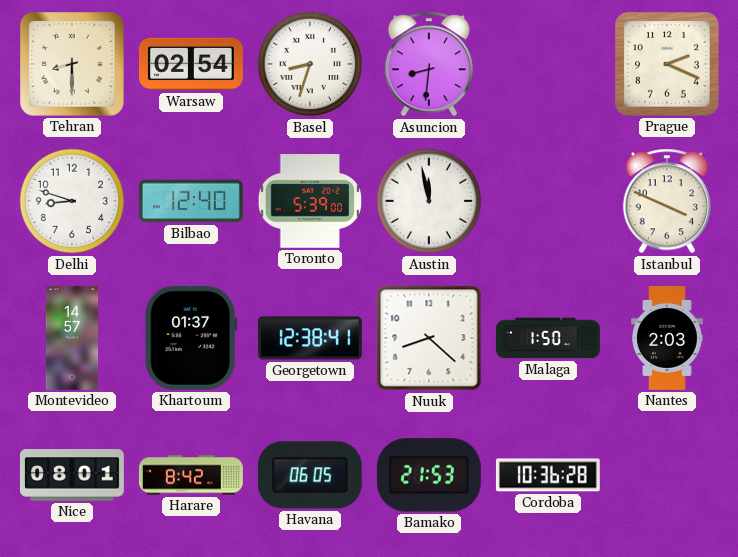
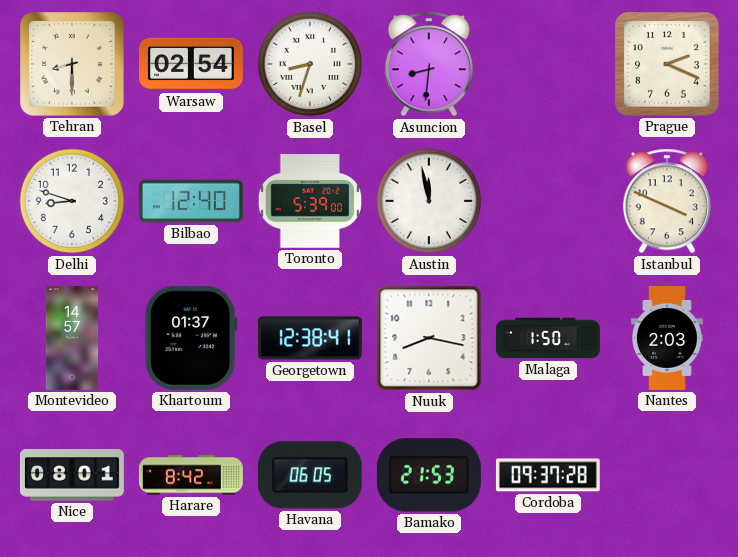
Nuuk: 8:22 -> 8:17
Cordoba: 10:36 -> 09:37
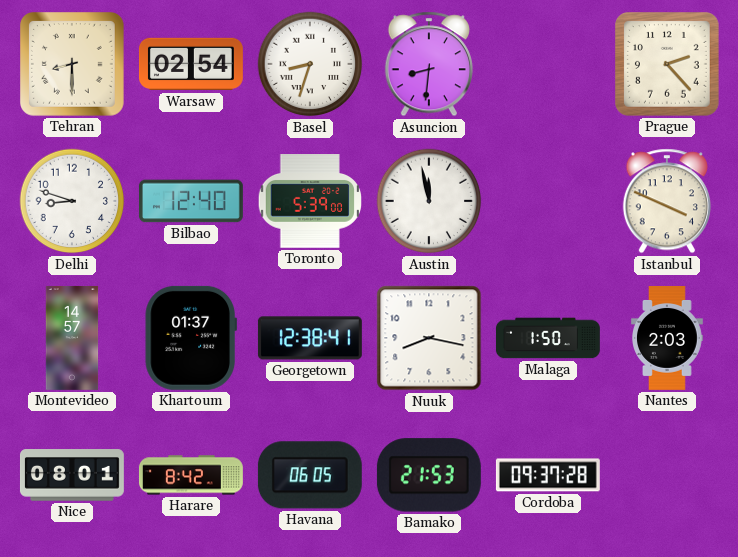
Prague: 2:19 -> 2:23
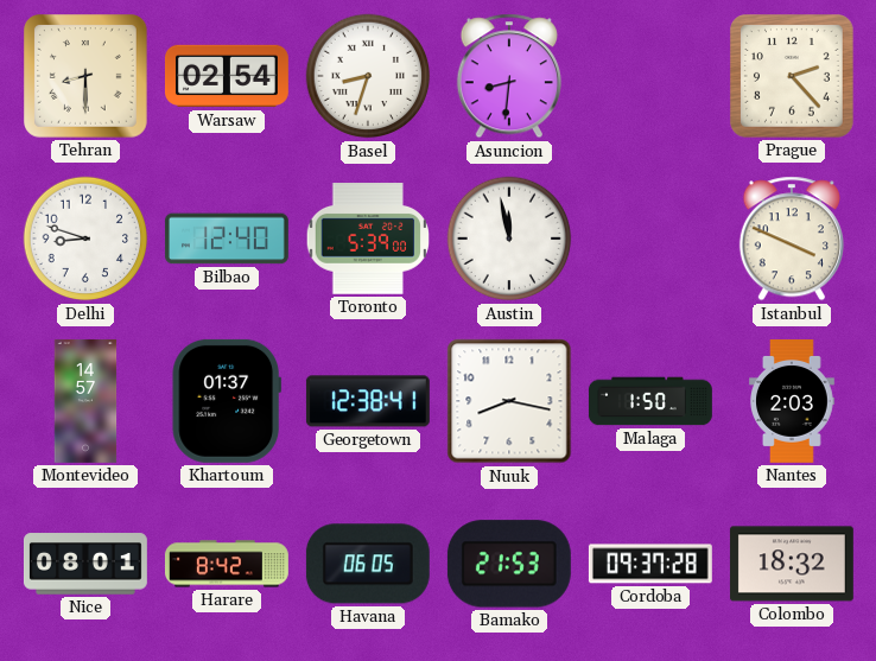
Colombo: none -> 18:32
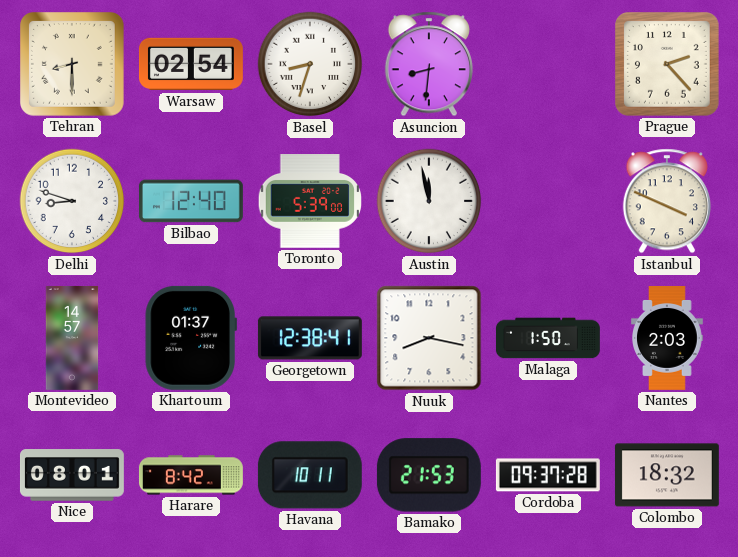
Havana: 06:05 -> 10:11
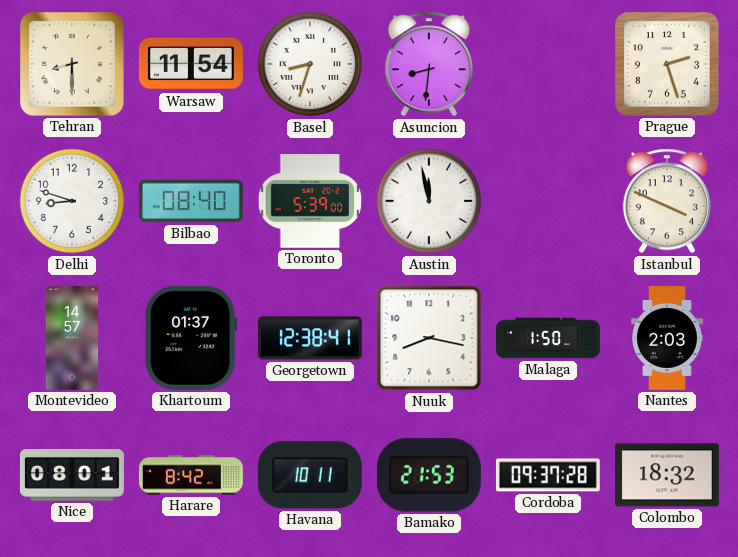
Warsaw: 02:54 -> 11:54
Prague: 2:23 -> 2:27
Bilbao: 12:40 -> 08:40
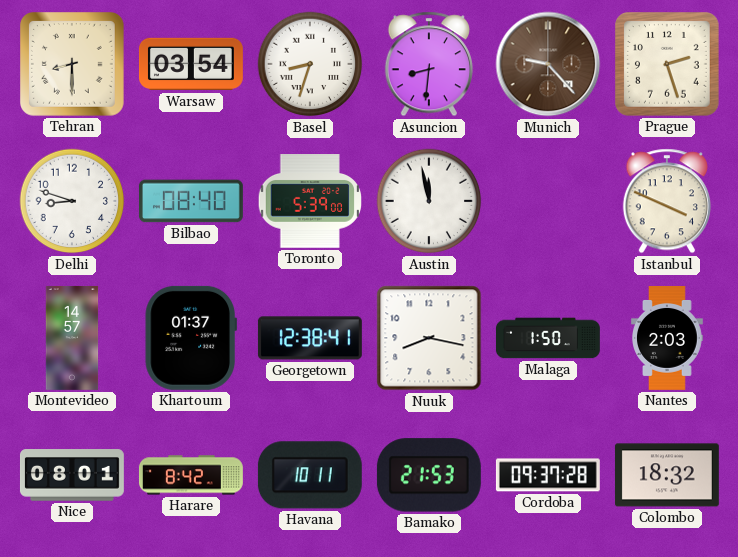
Warsaw: 11:54 -> 03:54
Munich: none -> 9:23
